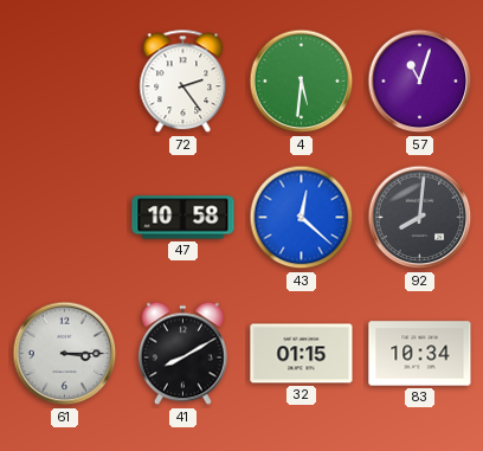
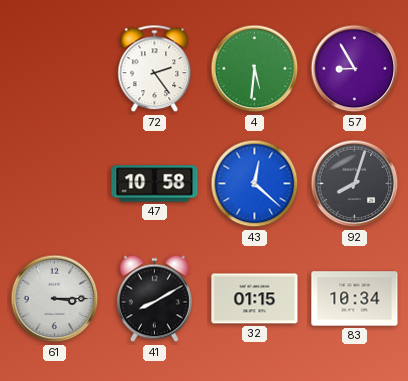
57: 11:03 -> 8:55
92: 8:01 -> 8:03
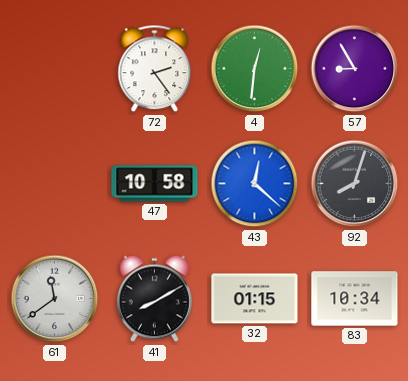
4: 5:31 -> 12:31
61: 3:15 -> 11:39
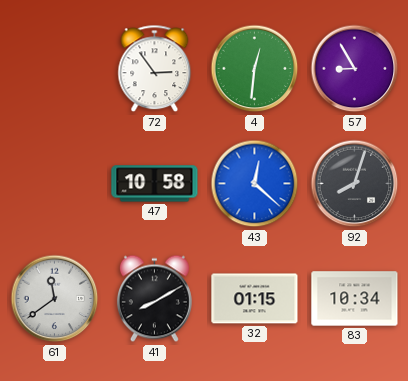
72: 2:24 -> 2:54
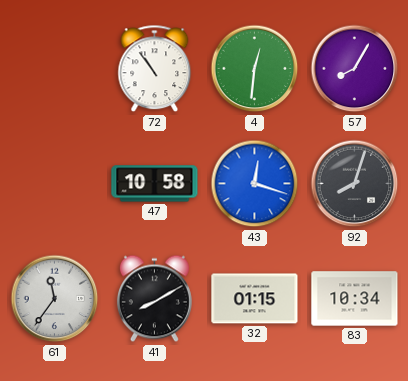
72: 2:54 -> 10:54
57: 8:55 -> 8:05
43: 12:22 -> 12:18
61: 11:39 -> 11:36
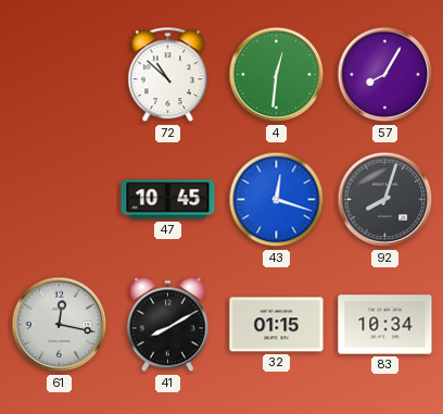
72: 10:54 -> 10:52
47: 10:58 -> 10:45
61: 11:36 -> 12:17
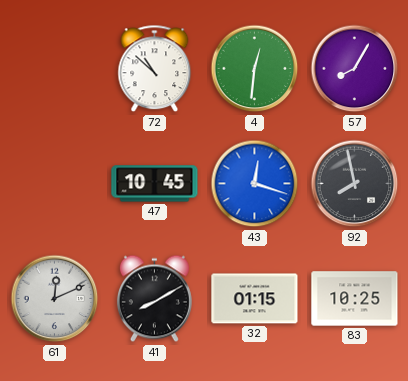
92: 8:03 -> 7:58
61: 12:17 -> 12:11
83: 10:34 -> 10:25
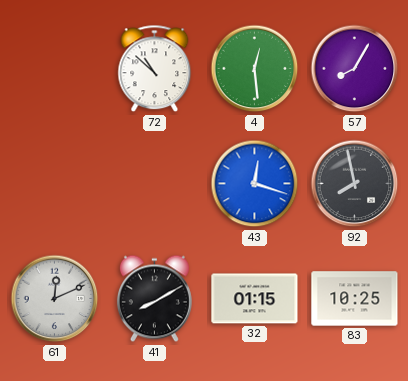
4: 12:31 -> 12:29
47: 10:45 -> none
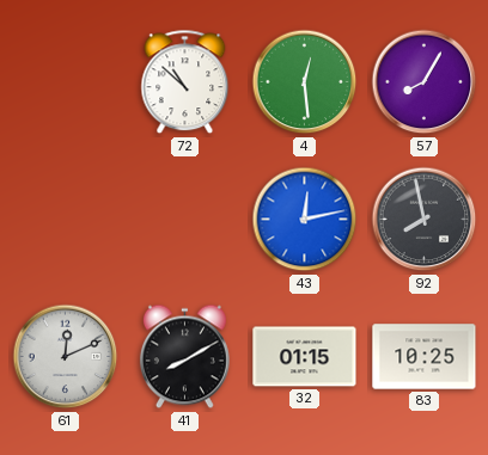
43: 12:18 -> 12:13
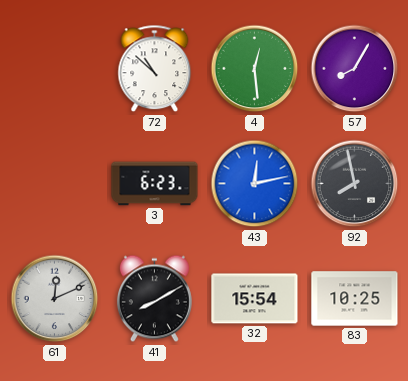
3: none -> 6:23
32: 01:15 -> 15:54
